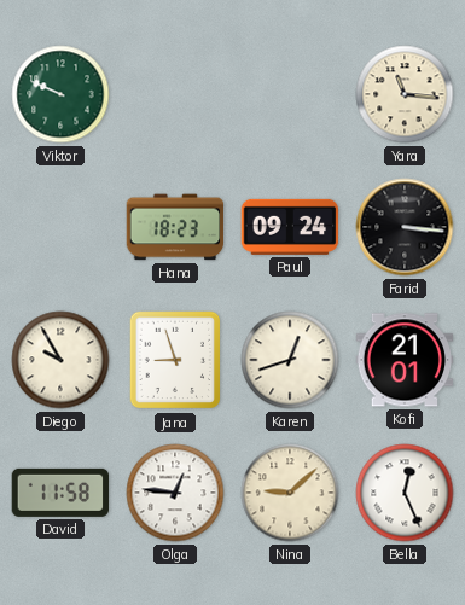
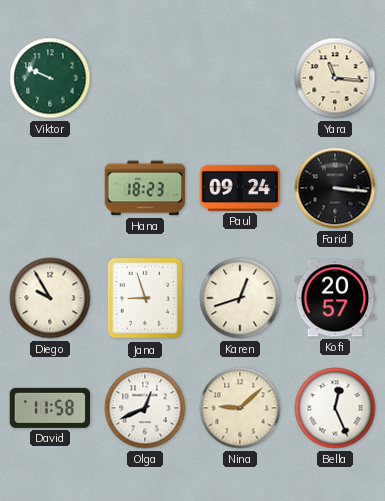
Kofi: 21:01 -> 20:57
Olga: 12:46 -> 12:41
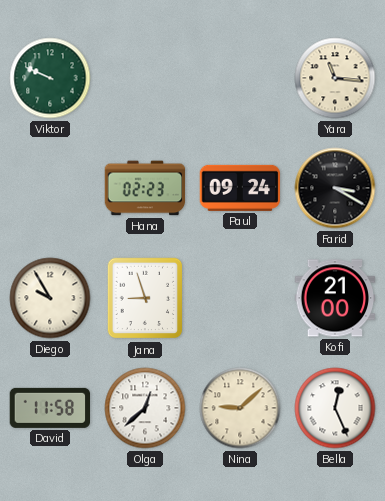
Hana: 18:23 -> 02:23
Farid: 3:16 -> 3:20
Karen: 12:42 -> none
Kofi: 20:57 -> 21:00
Olga: 12:41 -> 12:38
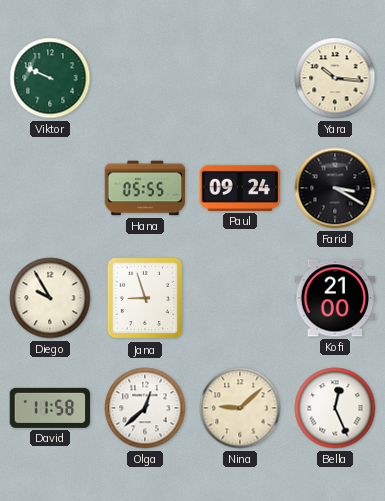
Yara: 11:16 -> 10:16
Hana: 02:23 -> 05:55
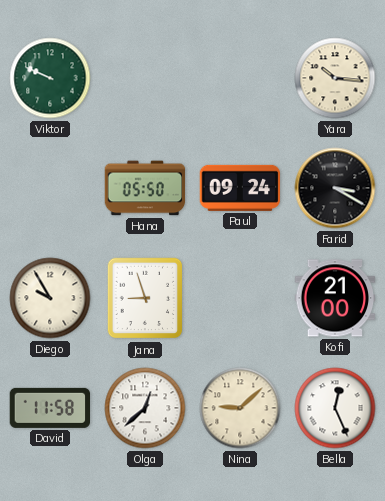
Hana: 05:55 -> 05:50
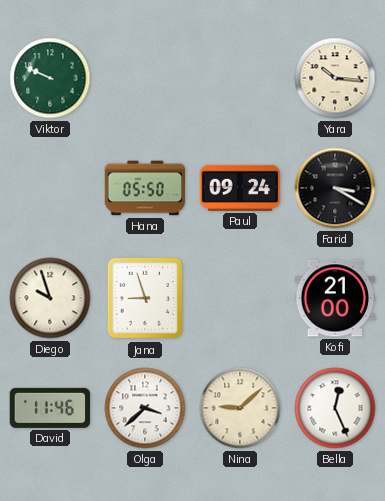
Diego: 9:55 -> 9:57
David: 11:58 -> 11:46
Olga: 12:38 -> 3:38
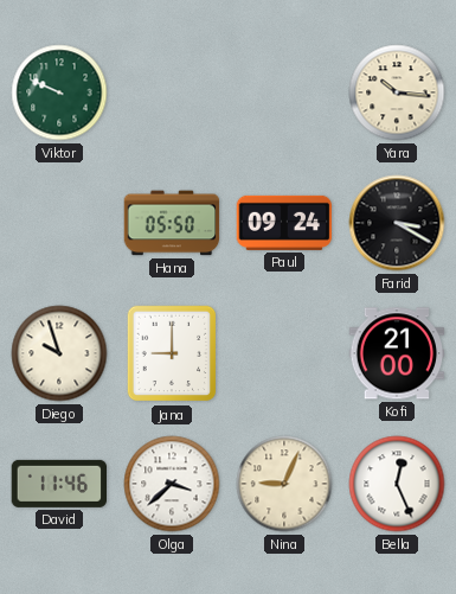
Jana: 8:57 -> 9:00
Nina: 9:08 -> 9:04
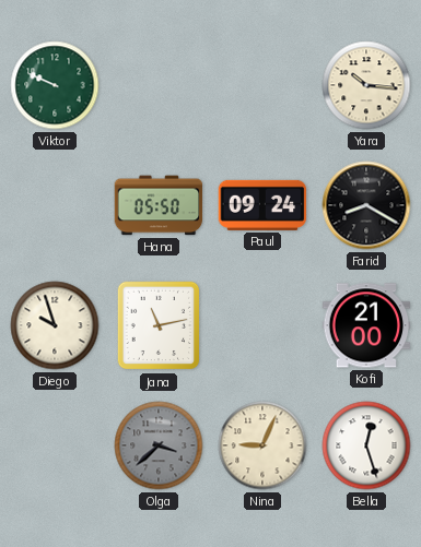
Farid: 3:20 -> 8:20
Jana: 9:00 -> 11:13
David: 11:46 -> none
Olga dial: white -> grey
Bella: 12:26 -> 12:27
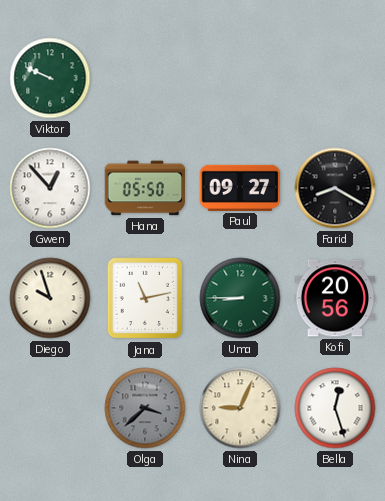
Yara: 10:16 -> none
Gwen: none -> 12:53
Paul: 09:24 -> 09:27
Uma: none -> 8:45
Kofi: 21:00 -> 20:56
